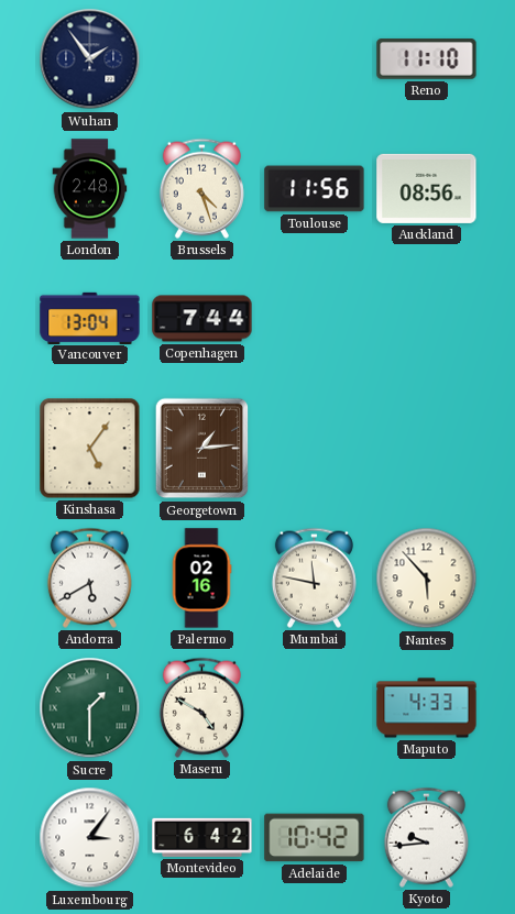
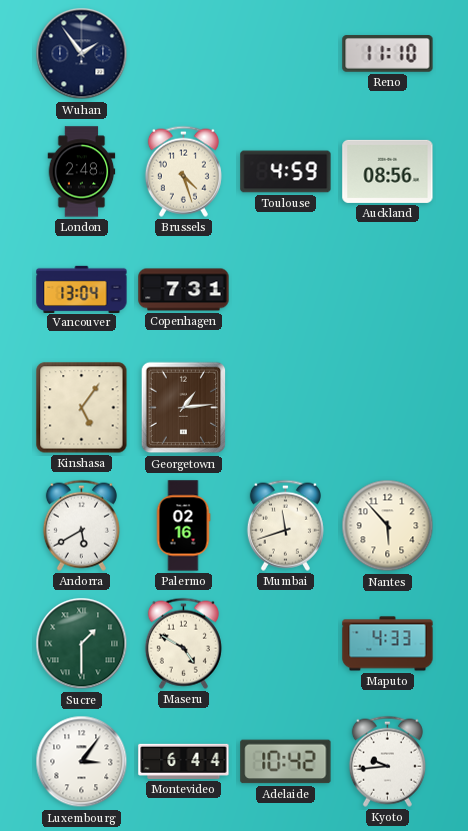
Toulouse: 11:56 -> 4:59
Copenhagen: 7:44 -> 7:31
Mumbai: 11:47 -> 11:42
Montevideo: 6:42 -> 6:44
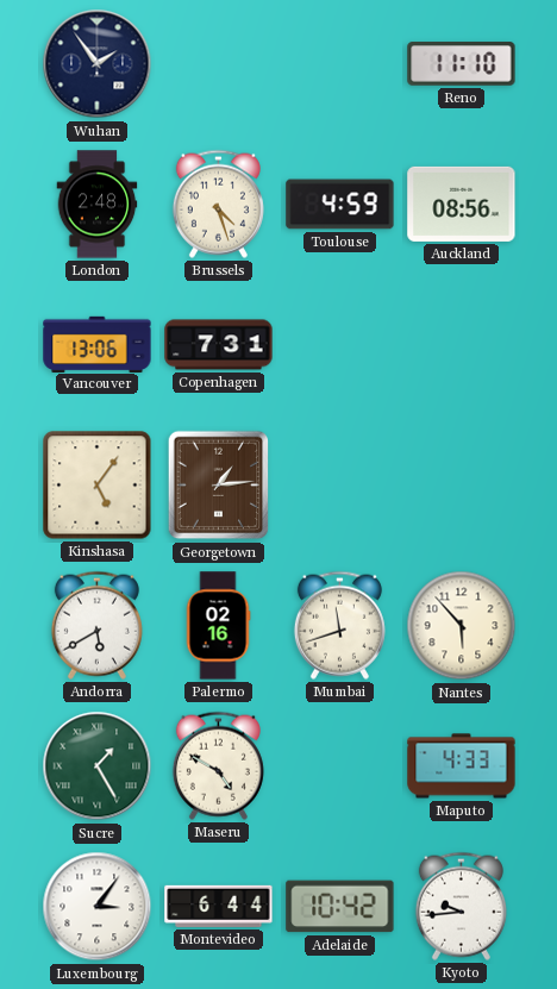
Vancouver: 13:04 -> 13:06
Sucre: 1:30 -> 1:25
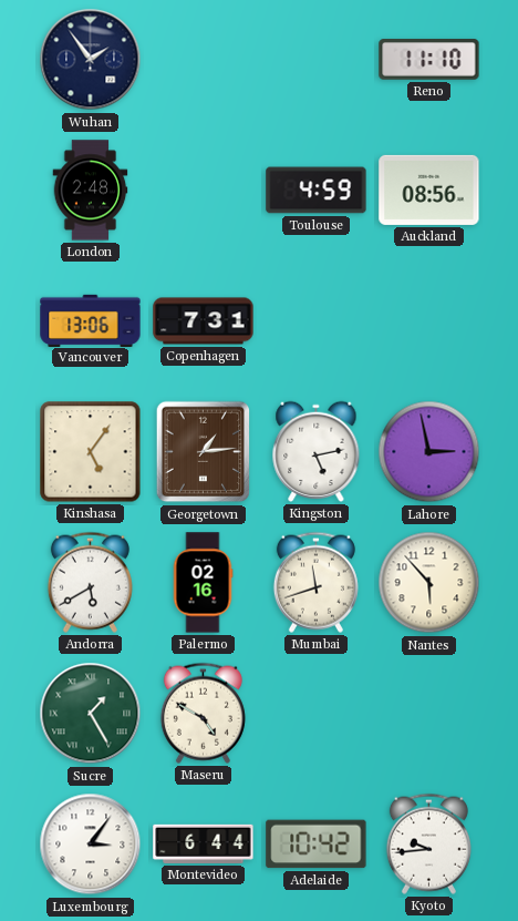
Brussels: 4:27 -> none
Kingston: none -> 5:13
Lahore: none -> 2:58
Maputo: 4:33 -> none
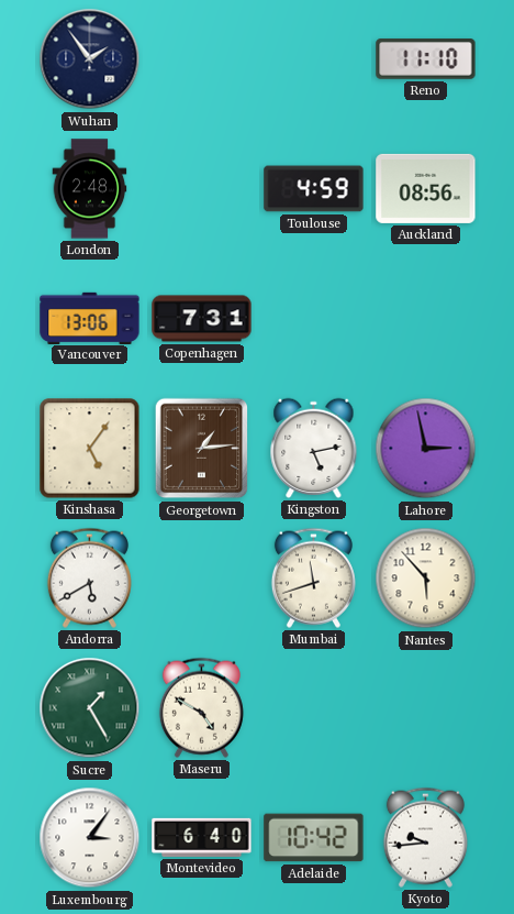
Palermo: 02:16 -> none
Montevideo: 6:44 -> 6:40
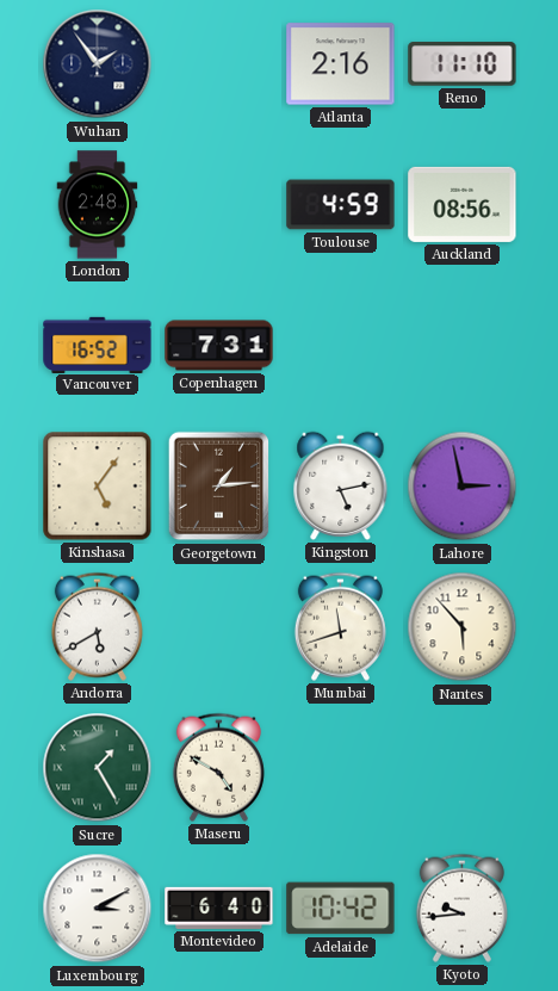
Atlanta: none -> 2:16
Vancouver: 13:06 -> 16:52
Luxembourg: 3:06 -> 3:10
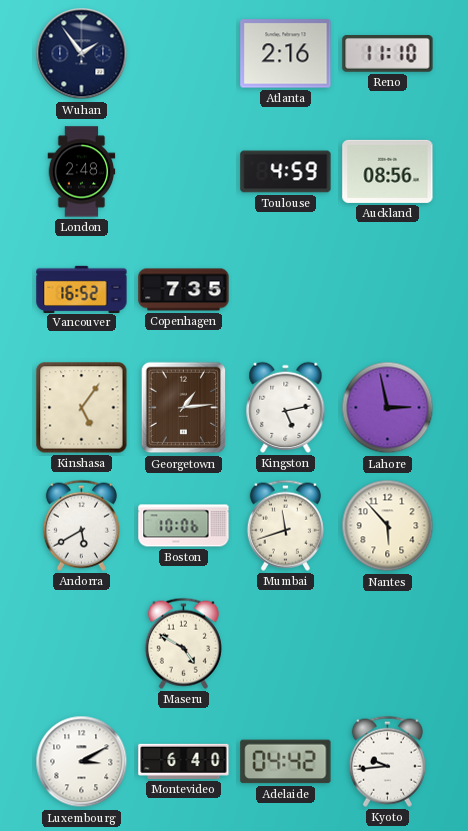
Copenhagen: 7:31 -> 7:35
Boston: none -> 10:06
Sucre: 1:25 -> none
Adelaide: 10:42 -> 04:42
